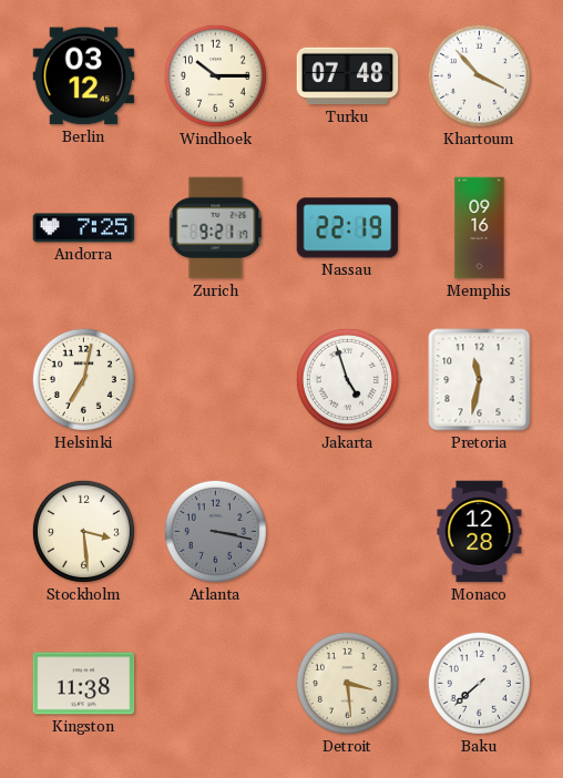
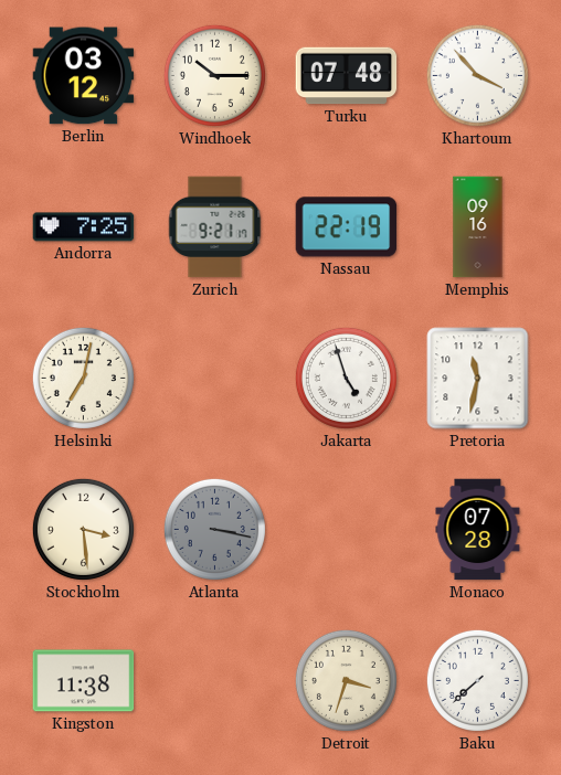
Monaco: 12:28 -> 07:28
Detroit: 3:29 -> 3:33
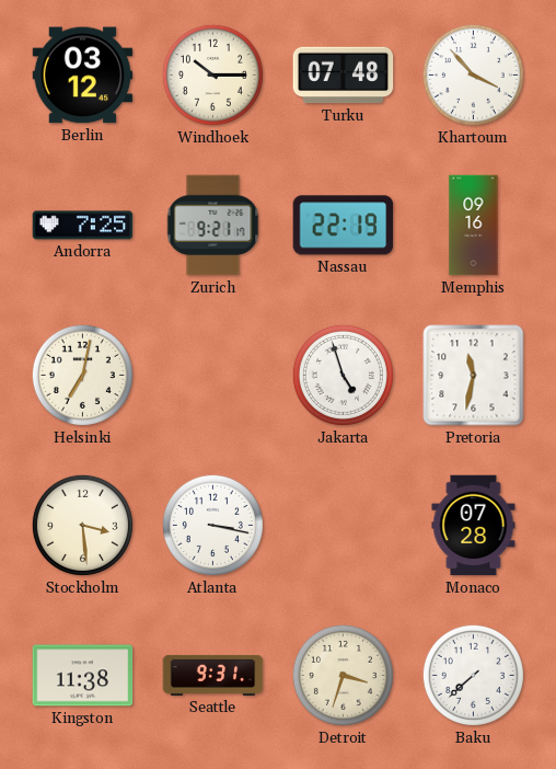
Atlanta dial: grey -> white
Seattle: none -> 9:31
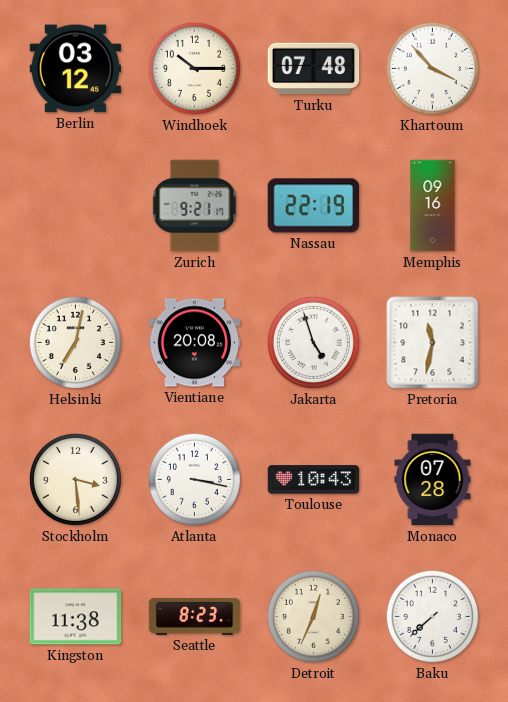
Andorra: 7:25 -> none
Vientiane: none -> 20:08
Toulouse: none -> 10:43
Seattle: 9:31 -> 8:23
Detroit: 3:33 -> 12:34
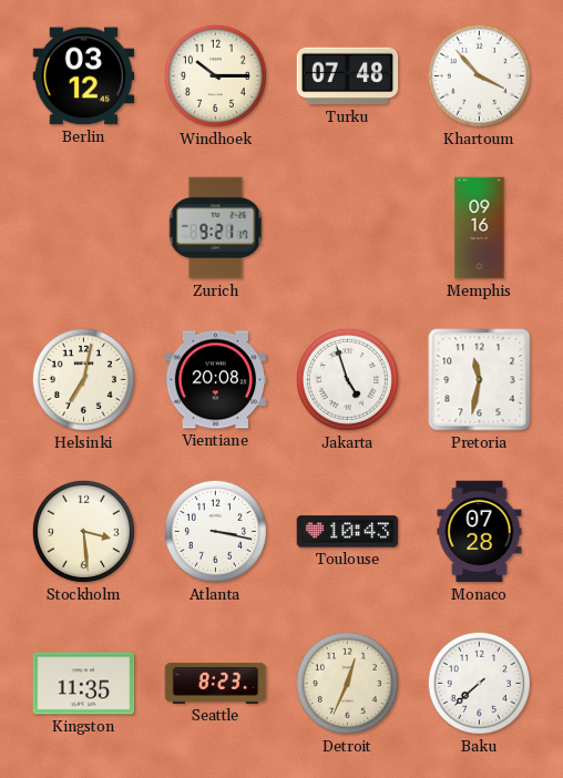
Nassau: 22:19 -> none
Kingston: 11:38 -> 11:35
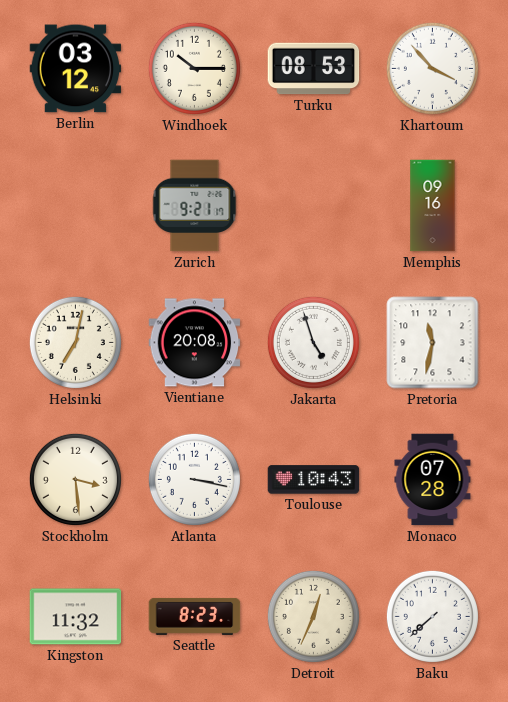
Turku: 07:48 -> 08:53
Kingston: 11:35 -> 11:32
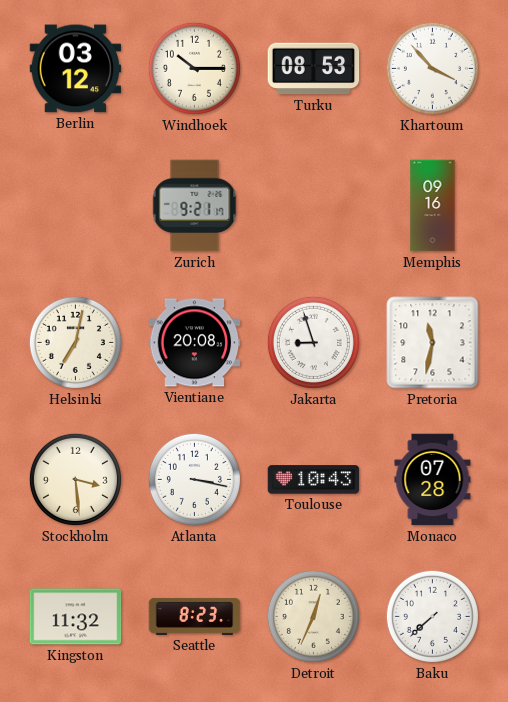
Jakarta: 4:57 -> 8:57
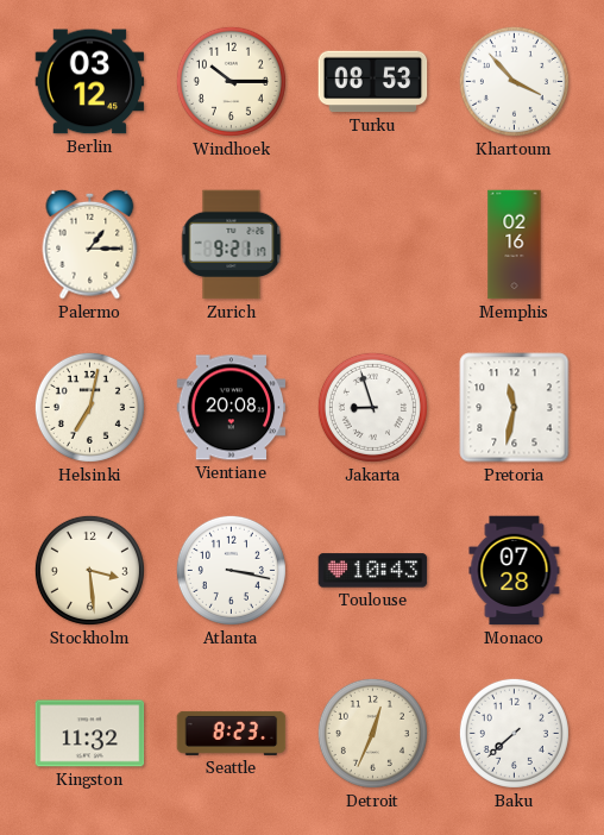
Palermo: none -> 1:15
Memphis: 09:16 -> 02:16
